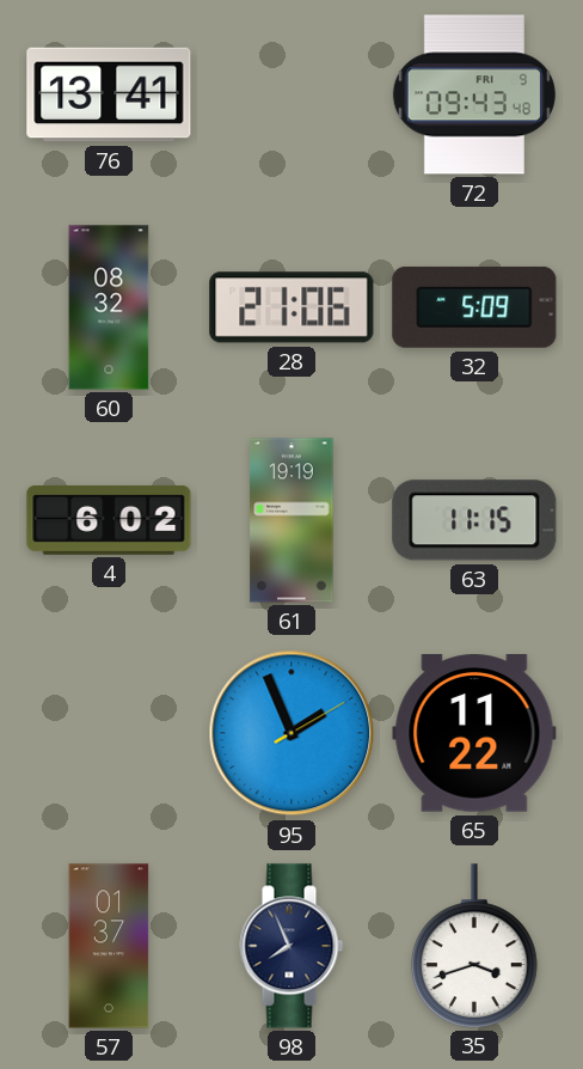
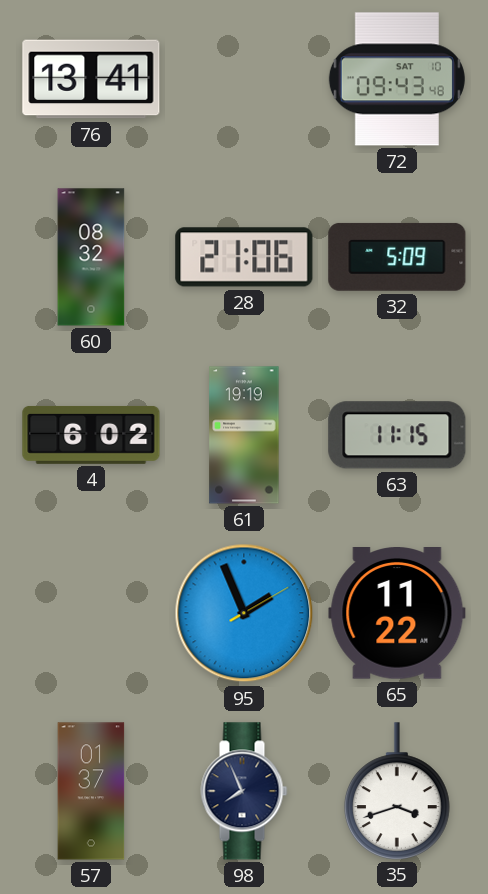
72 date: FRI 9 -> SAT 10
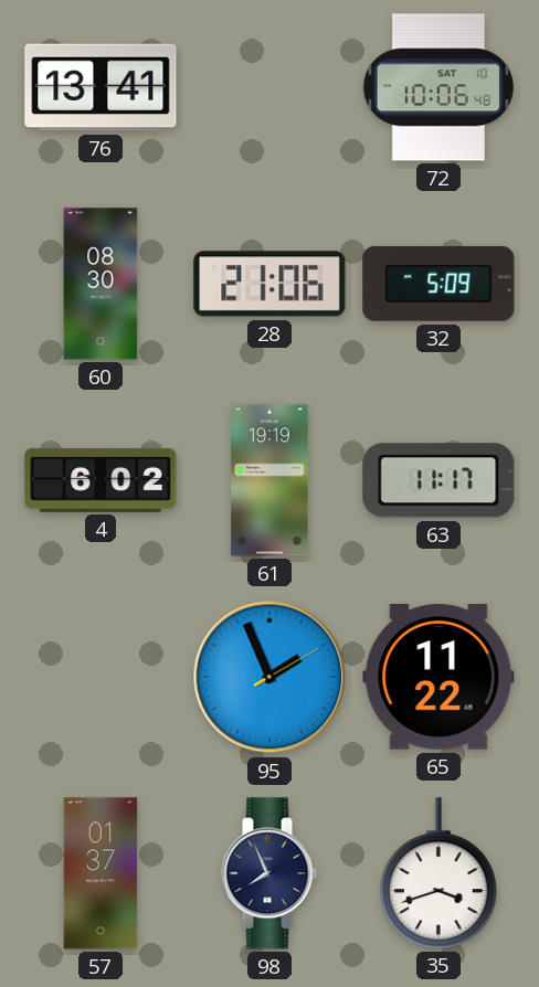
72: 09:43 -> 10:06
60: 08:32 -> 08:30
63: 11:15 -> 11:17
